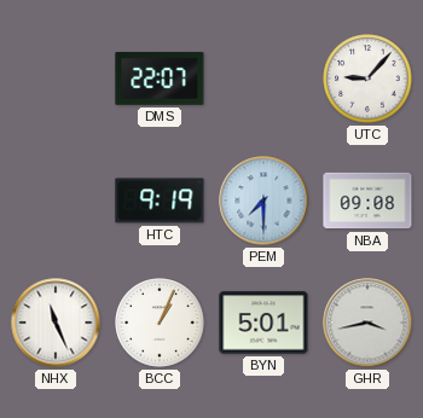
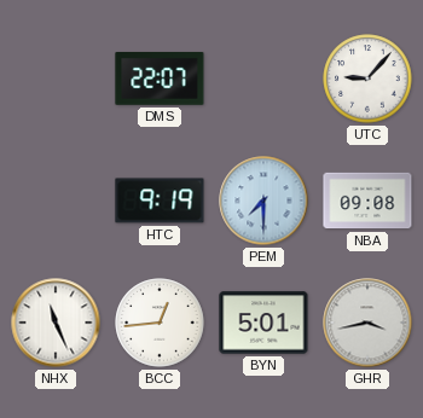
BCC: 1:04 -> 12:44
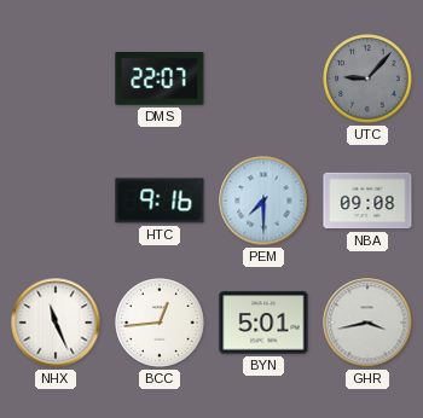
UTC dial: white -> grey
HTC: 9:19 -> 9:16
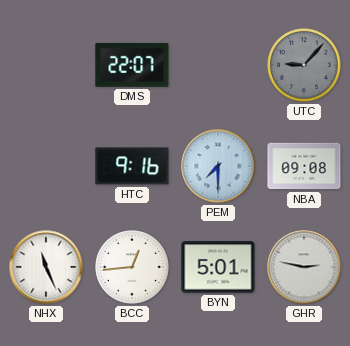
GHR: 3:43 -> 2:47
